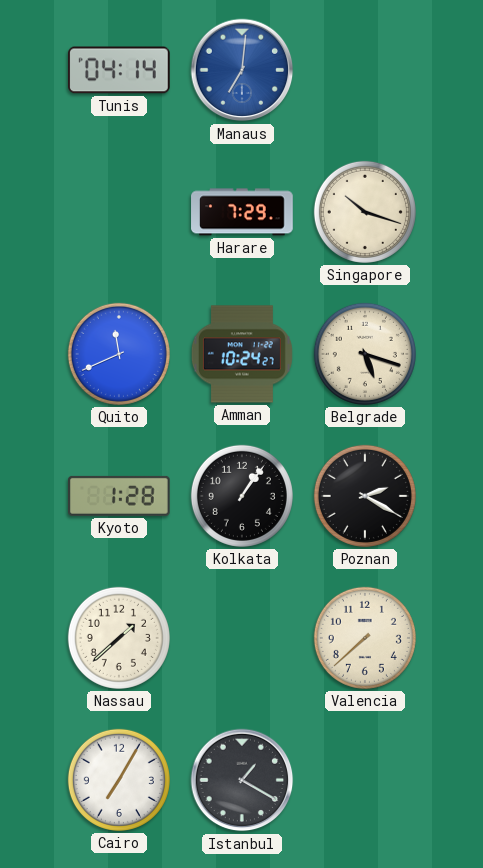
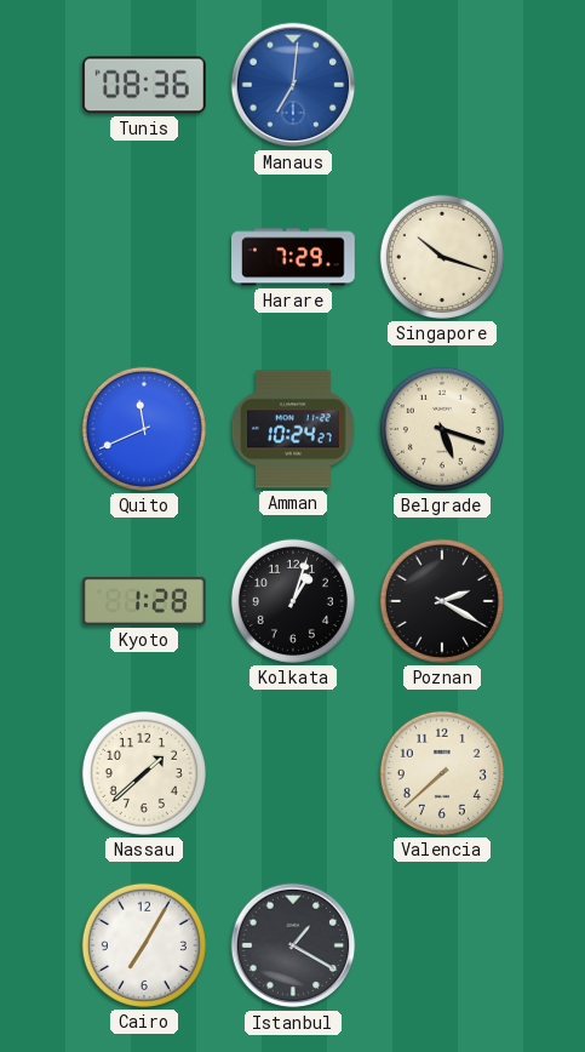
Tunis: 04:14 -> 08:36
Kolkata: 1:06 -> 1:03
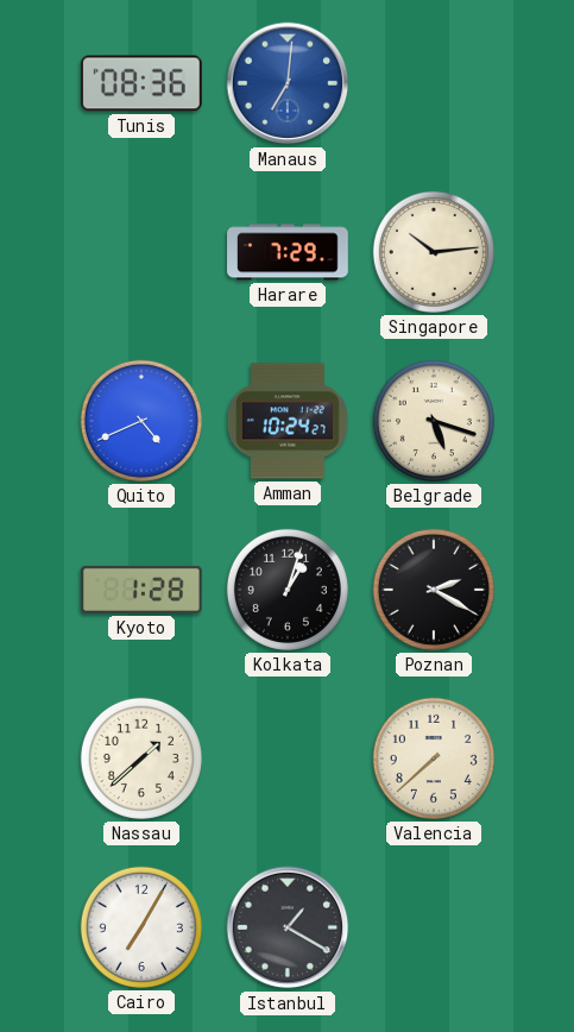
Singapore: 10:18 -> 10:14
Quito: 11:41 -> 4:41
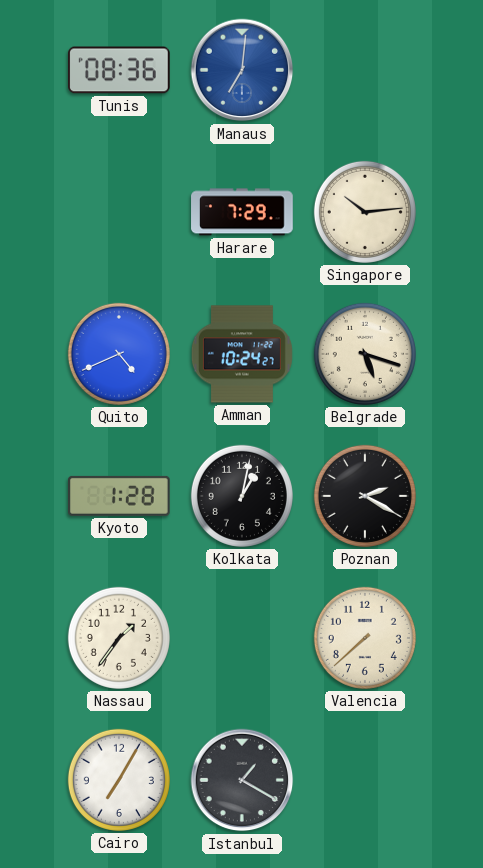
Kolkata: 1:03 -> 1:02
Nassau: 1:38 -> 1:36
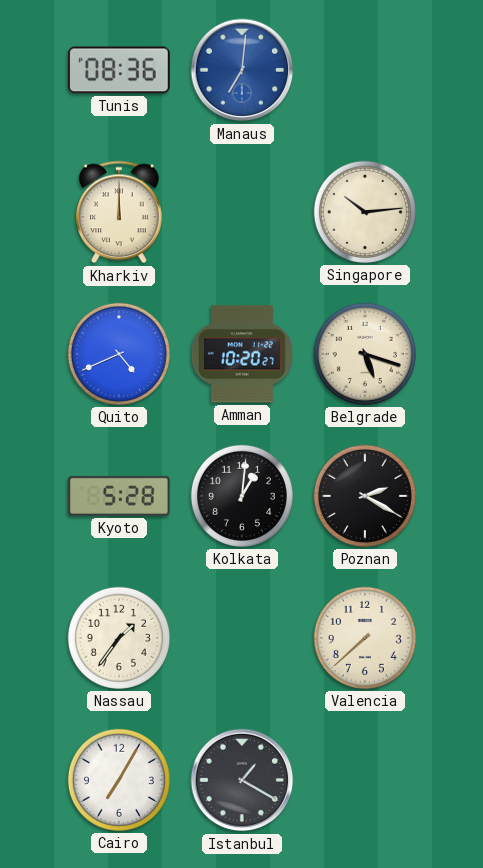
Kharkiv: none -> 12:00
Harare: 7:29 -> none
Amman: 10:24 -> 10:20
Kyoto: 1:28 -> 5:28
Kolkata: 1:02 -> 1:01
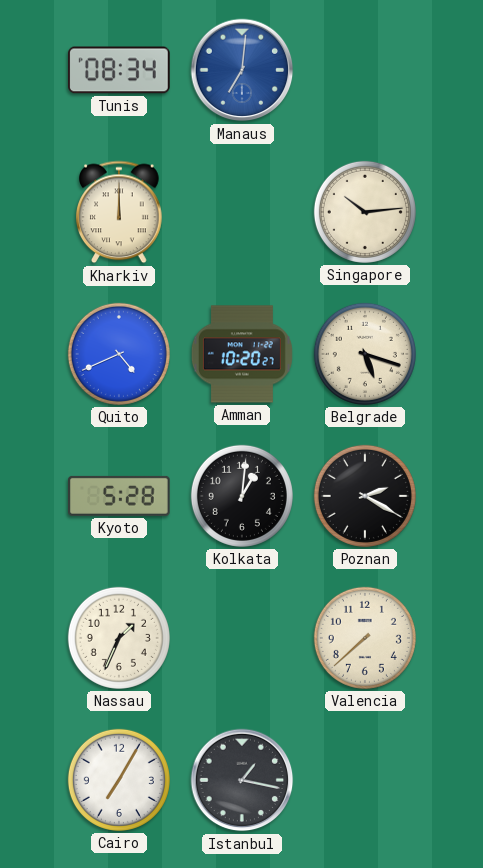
Tunis: 08:36 -> 08:34
Nassau: 1:36 -> 1:34
Istanbul: 1:20 -> 1:17
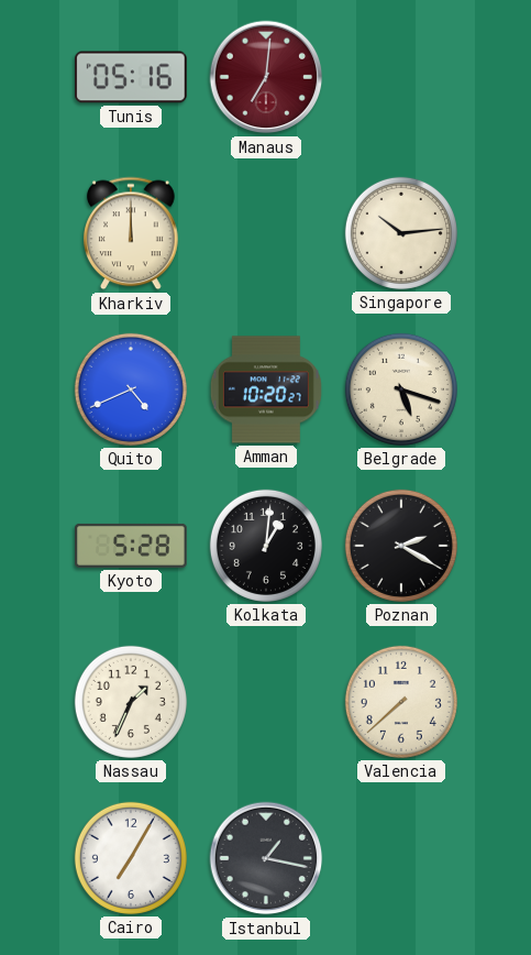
Tunis: 08:34 -> 05:16
Manaus dial: blue -> burgundy
